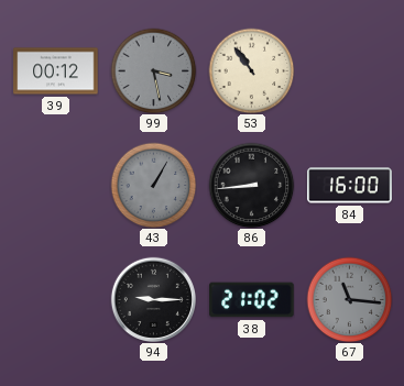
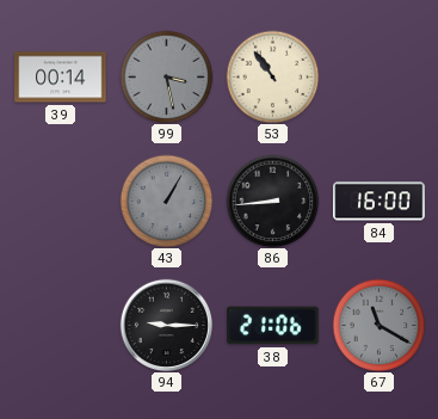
39: 00:12 -> 00:14
38: 21:02 -> 21:06
67: 11:16 -> 11:20
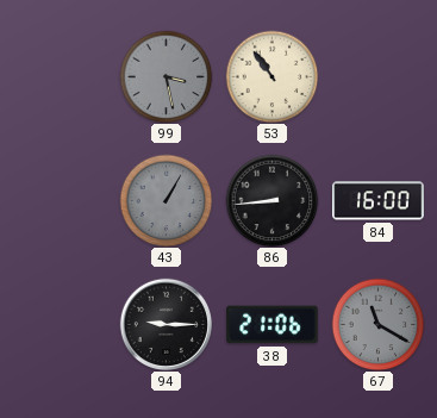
39: 00:14 -> none
